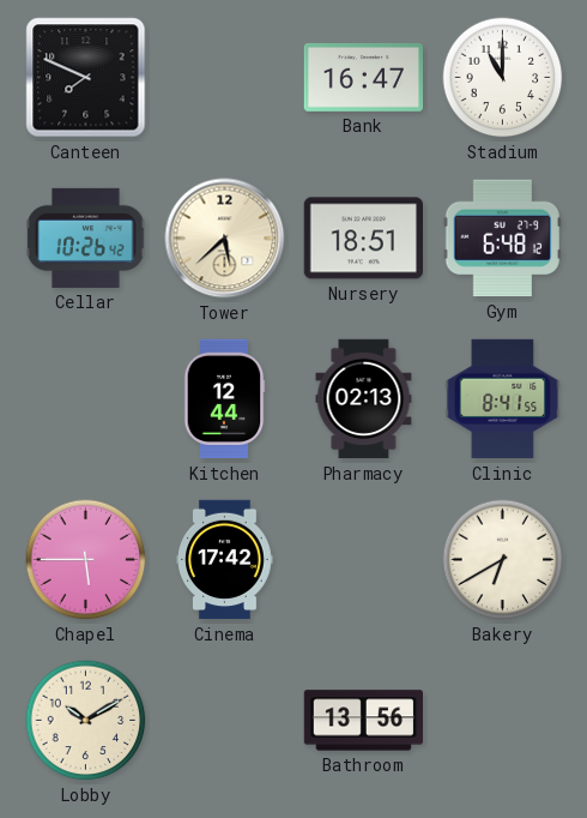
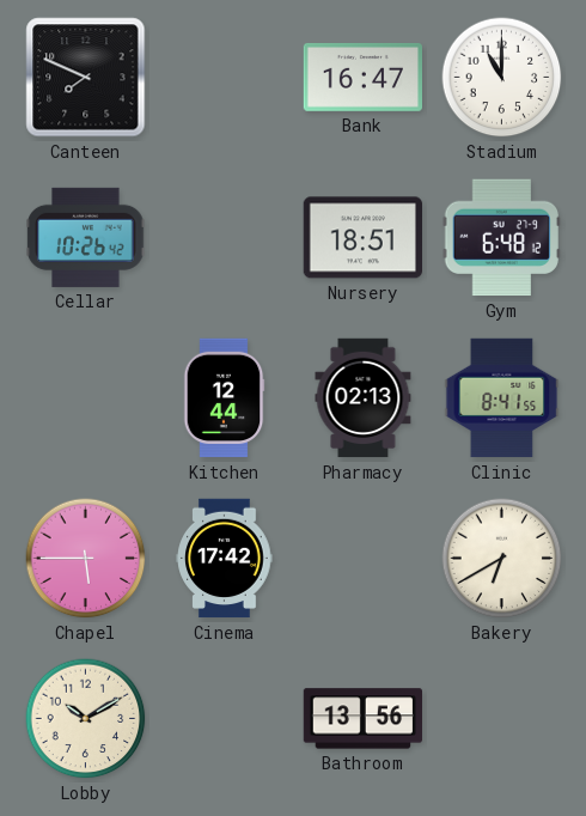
Tower: 5:38 -> none
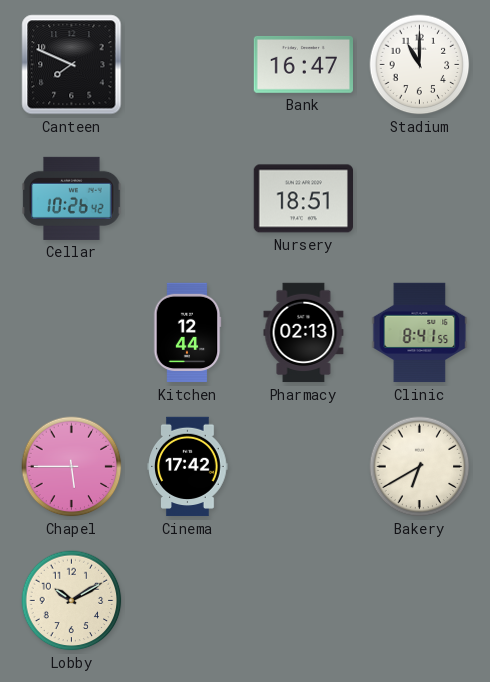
Gym: 6:48 -> none
Bathroom: 13:56 -> none
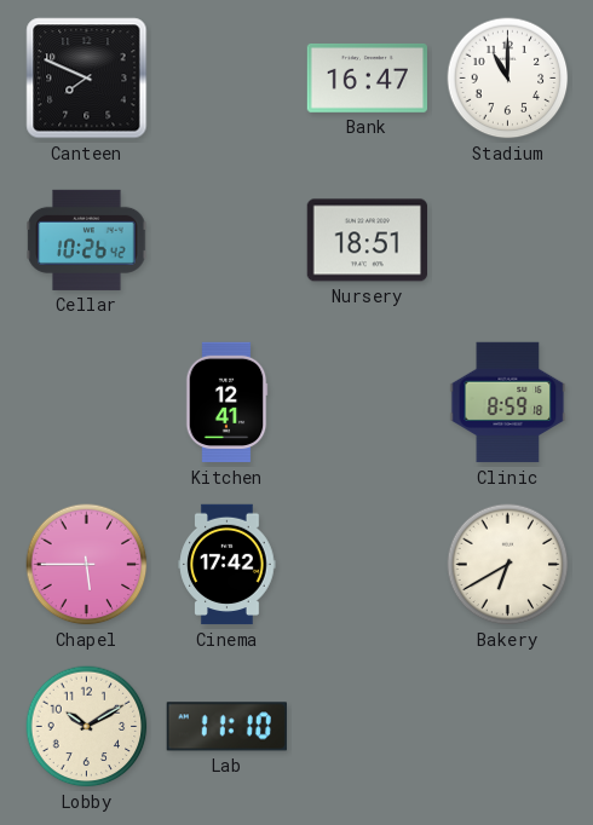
Kitchen: 12:44 -> 12:41
Pharmacy: 02:13 -> none
Clinic: 8:41 -> 8:59
Lab: none -> 11:10
